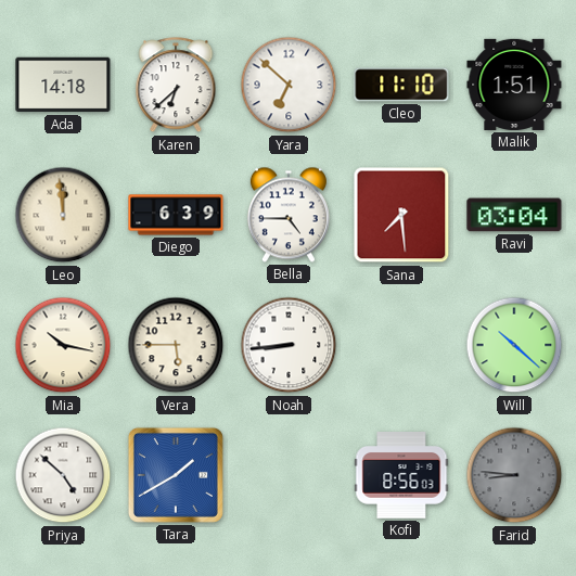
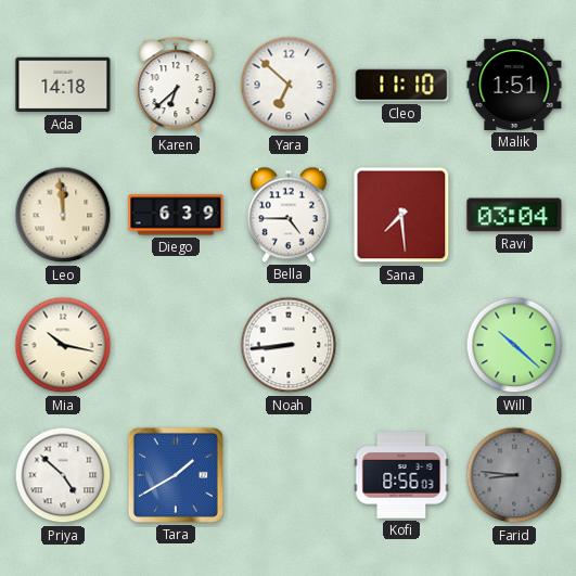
Vera: 5:45 -> none
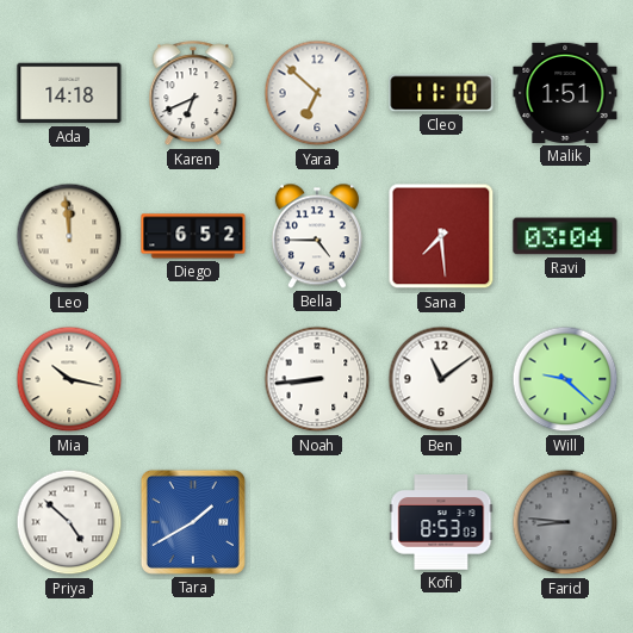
Karen: 6:38 -> 6:41
Diego: 6:39 -> 6:52
Ben: none -> 11:09
Will: 10:22 -> 9:22
Kofi: 8:56 -> 8:53
